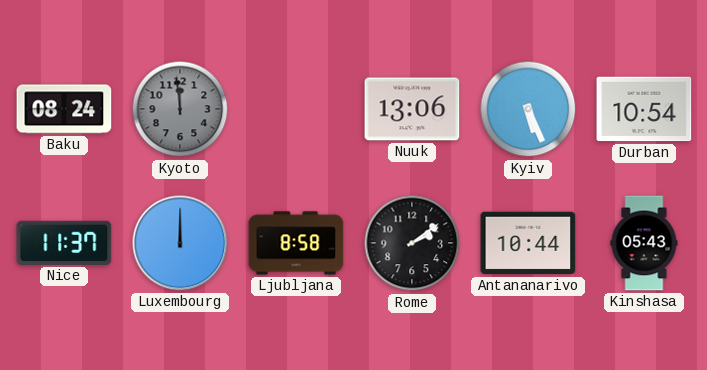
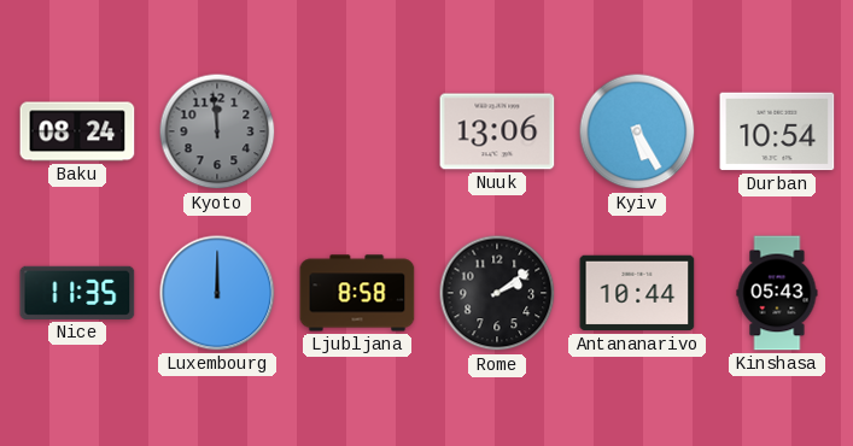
Kyiv: 5:26 -> 5:25
Nice: 11:37 -> 11:35
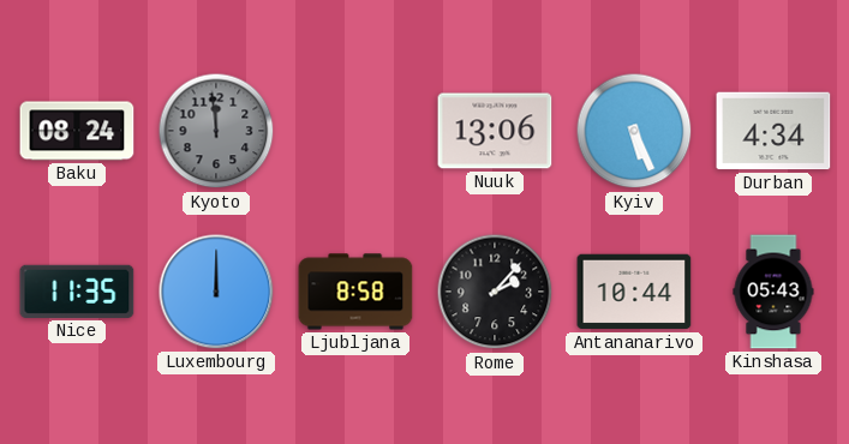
Kyiv: 5:25 -> 5:26
Durban: 10:54 -> 4:34
Rome: 2:09 -> 2:07
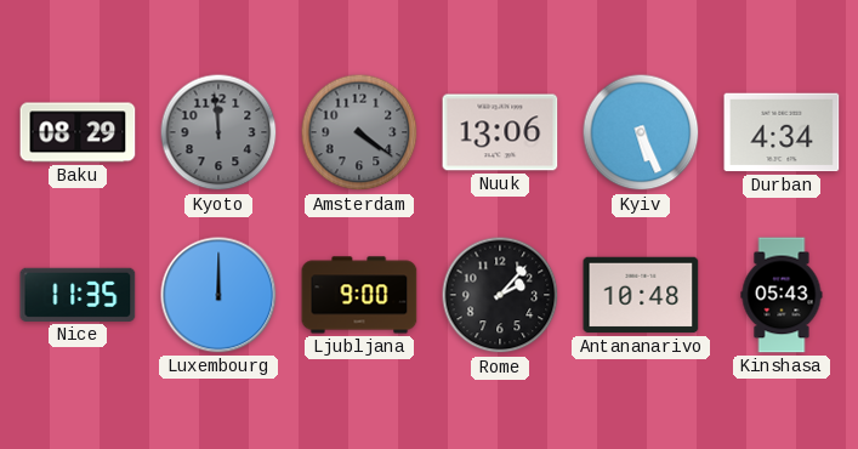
Baku: 08:24 -> 08:29
Amsterdam: none -> 4:21
Ljubljana: 8:58 -> 9:00
Antananarivo: 10:44 -> 10:48
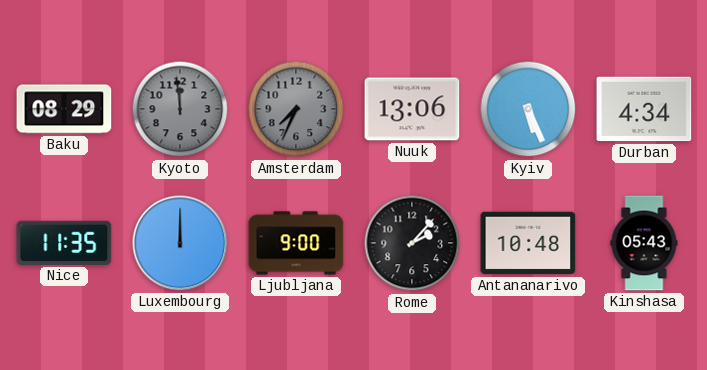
Amsterdam: 4:21 -> 7:34
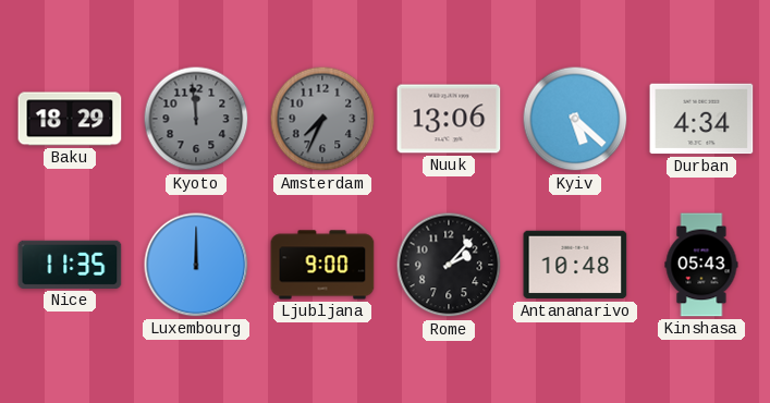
Baku: 08:29 -> 18:29
Kyiv: 5:26 -> 5:22
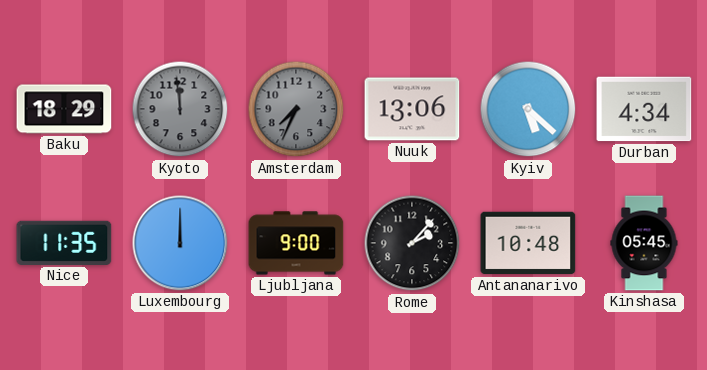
Kinshasa: 05:43 -> 05:45
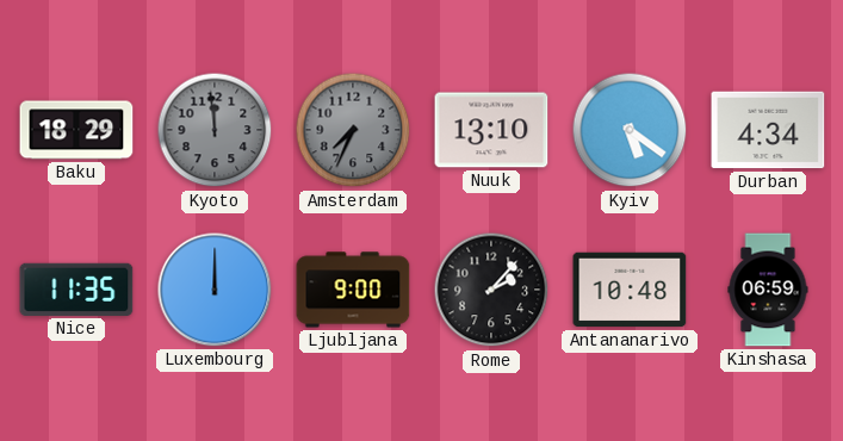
Nuuk: 13:06 -> 13:10
Kyiv: 5:22 -> 5:21
Kinshasa: 05:45 -> 06:59
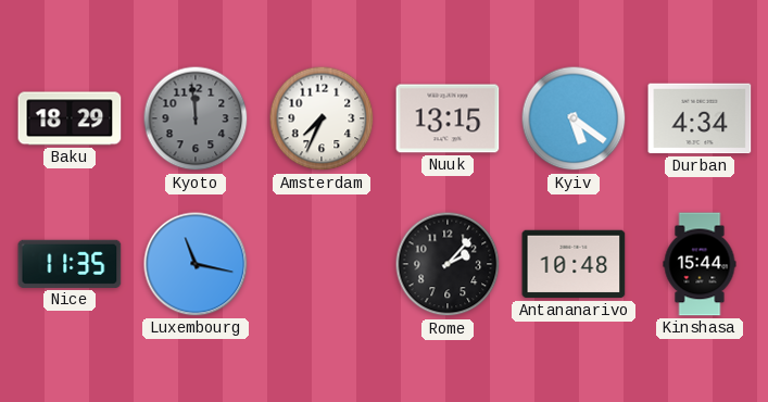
Amsterdam dial: grey -> white
Nuuk: 13:10 -> 13:15
Luxembourg: 12:00 -> 11:17
Ljubljana: 9:00 -> none
Kinshasa: 06:59 -> 15:44
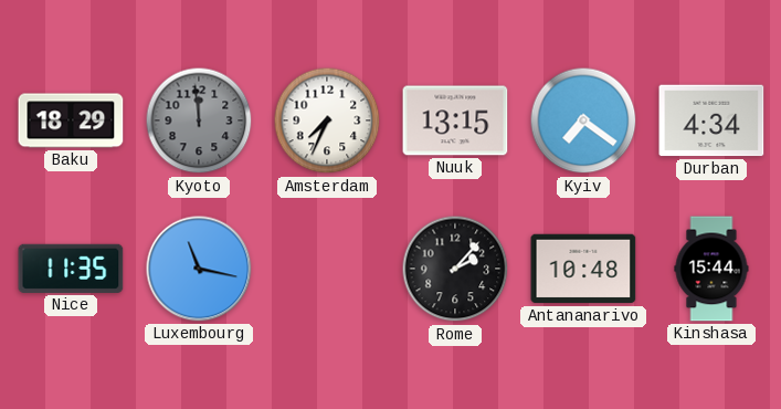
Kyiv: 5:21 -> 7:21
